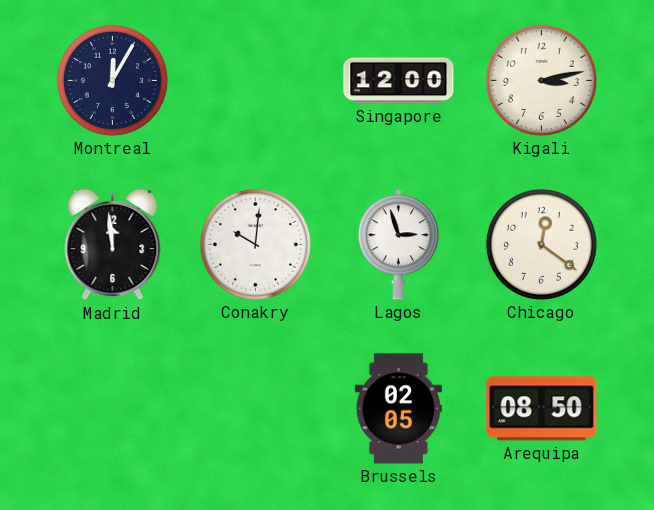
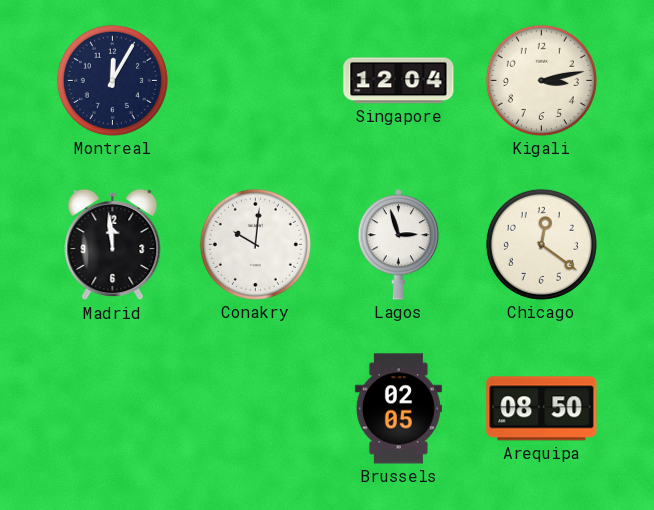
Singapore: 12:00 -> 12:04
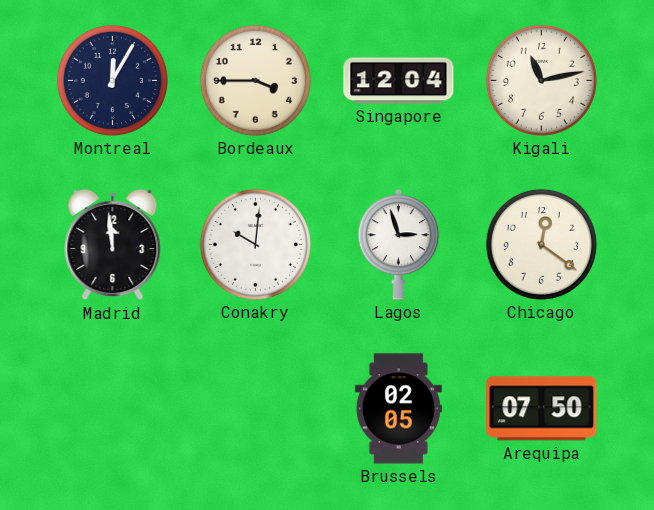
Bordeaux: none -> 3:45
Kigali: 3:13 -> 11:13
Arequipa: 08:50 -> 07:50
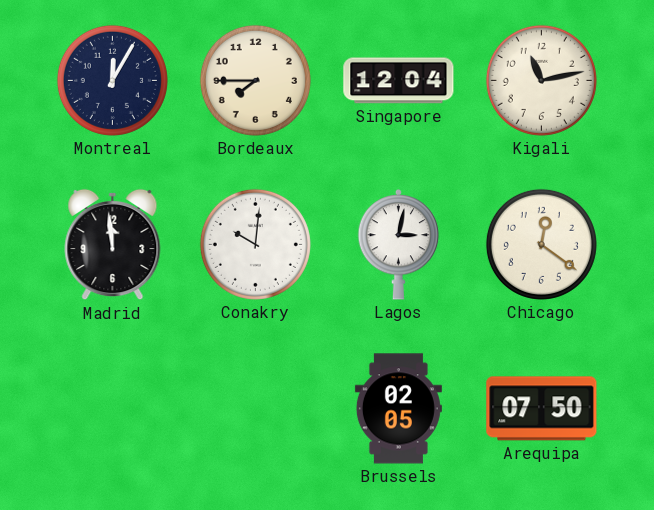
Bordeaux: 3:45 -> 7:45
Lagos: 2:57 -> 3:02
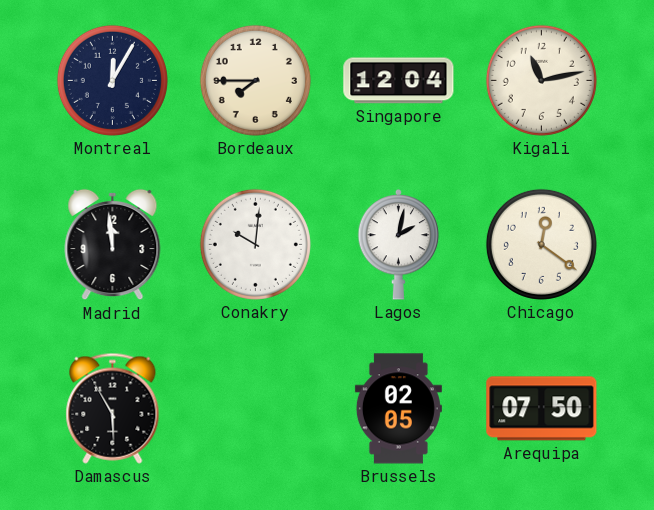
Lagos: 3:02 -> 2:02
Damascus: none -> 5:55
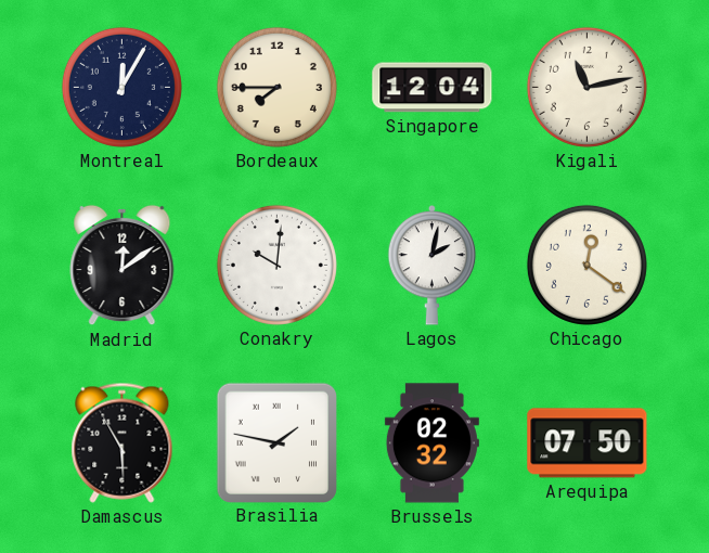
Madrid: 11:59 -> 12:09
Brasilia: none -> 1:47
Brussels: 02:05 -> 02:32
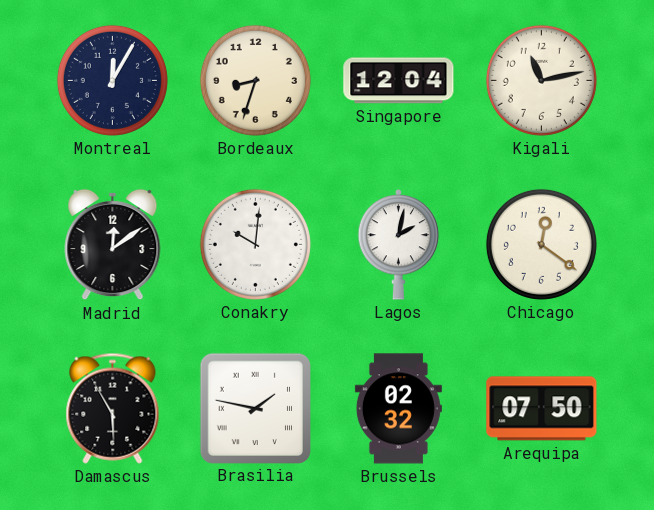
Bordeaux: 7:45 -> 8:33
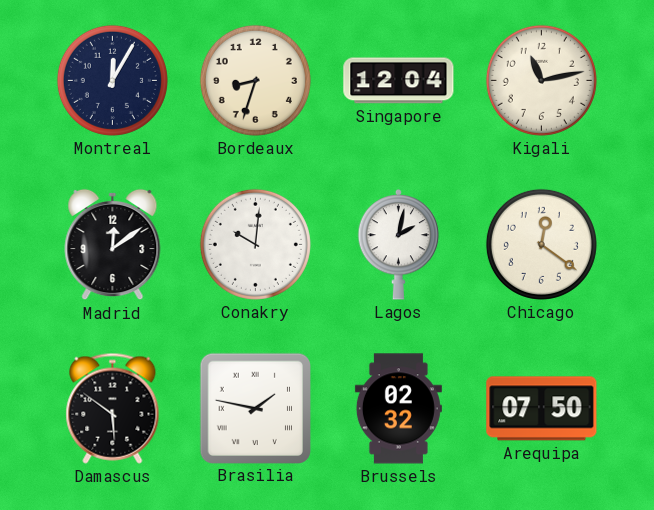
Damascus: 5:55 -> 5:51
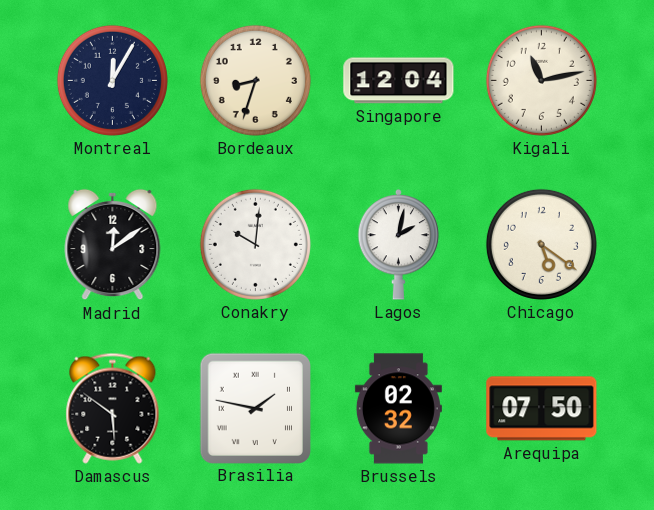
Chicago: 12:21 -> 5:21
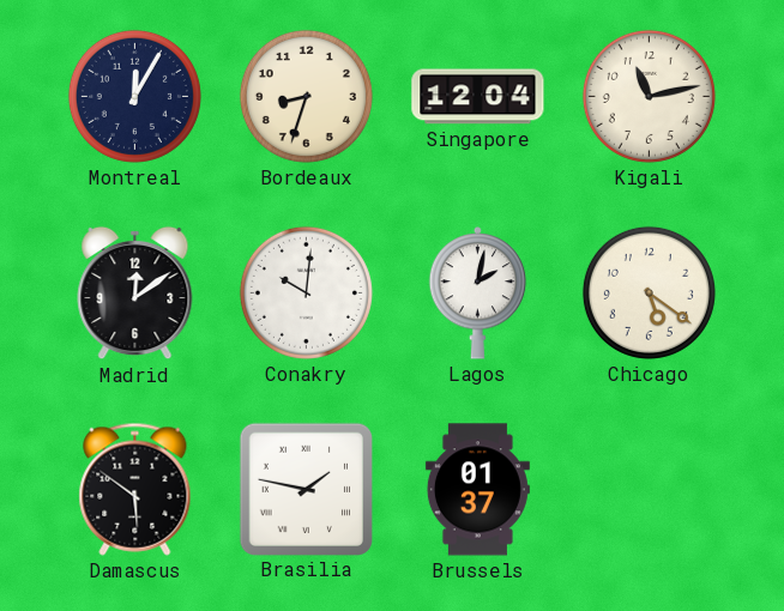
Brussels: 02:32 -> 01:37
Arequipa: 07:50 -> none
